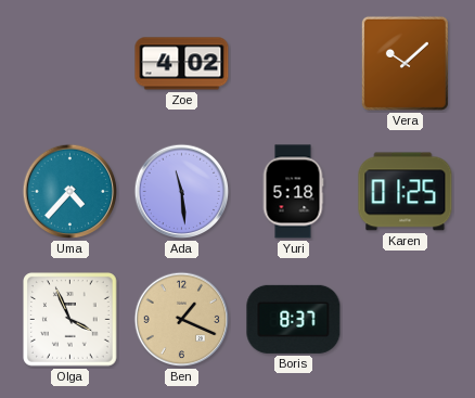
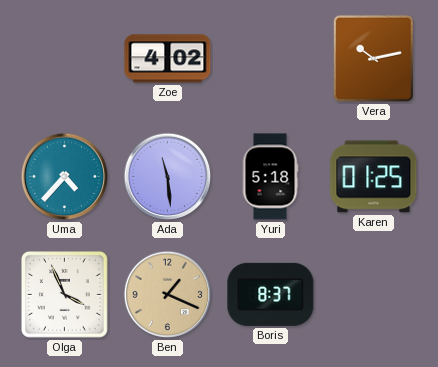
Vera: 10:08 -> 10:13
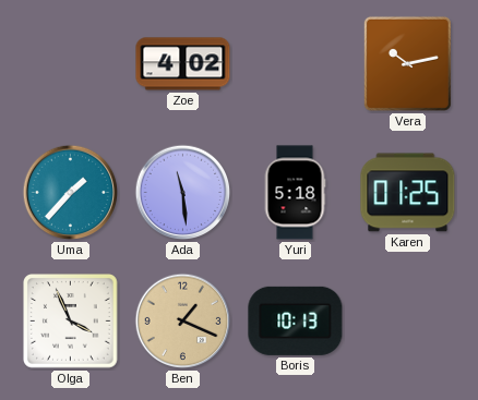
Uma: 4:37 -> 1:37
Boris: 8:37 -> 10:13
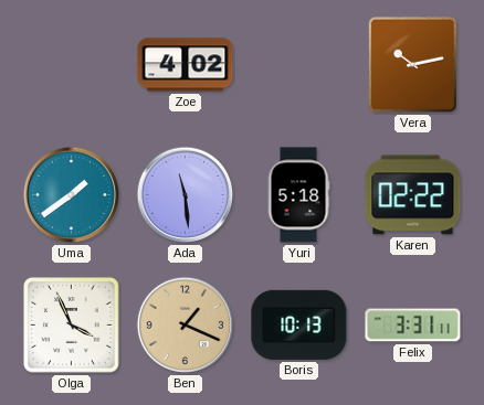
Uma: 1:37 -> 1:39
Karen: 01:25 -> 02:22
Felix: none -> 3:31
